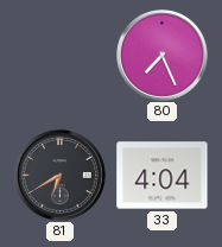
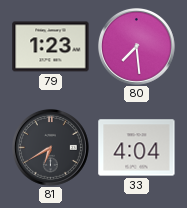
79: none -> 1:23
80: 7:26 -> 7:29
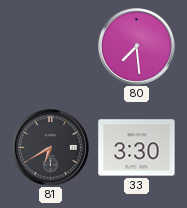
79: 1:23 -> none
33: 4:04 -> 3:30
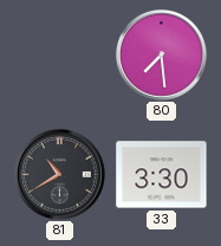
81: 6:40 -> 10:40
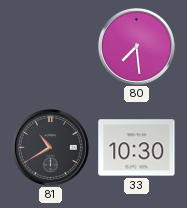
33: 3:30 -> 10:30
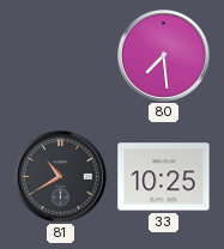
33: 10:30 -> 10:25
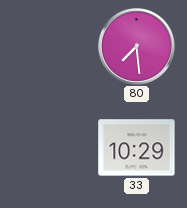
81: 10:40 -> none
33: 10:25 -> 10:29
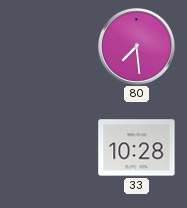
33: 10:29 -> 10:28
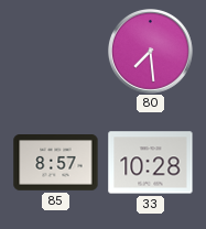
85: none -> 8:57
